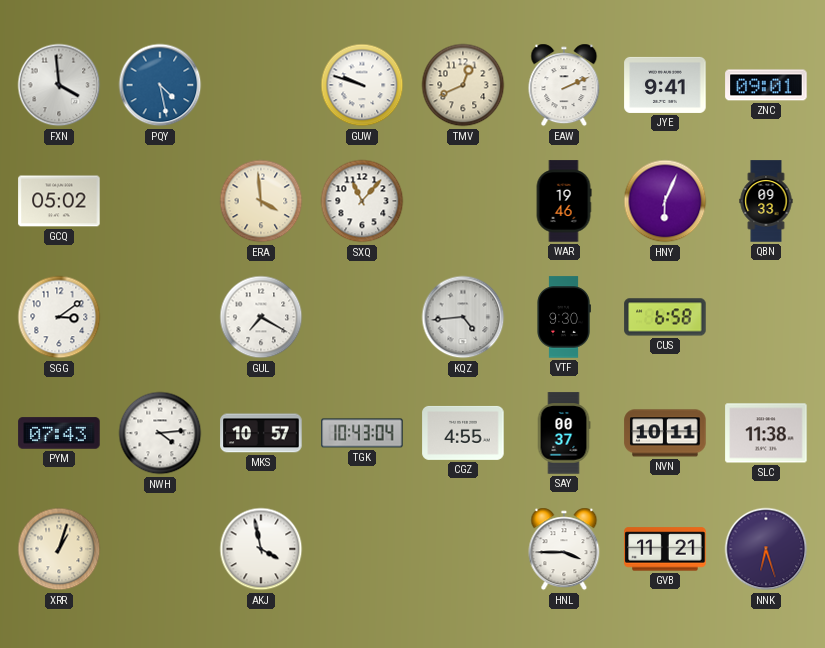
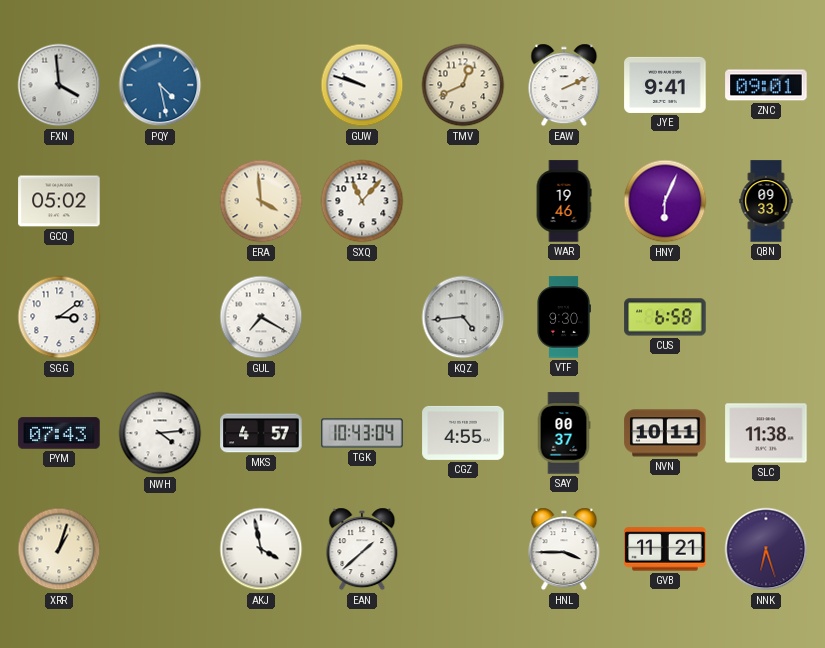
MKS: 10:57 -> 4:57
EAN: none -> 1:38
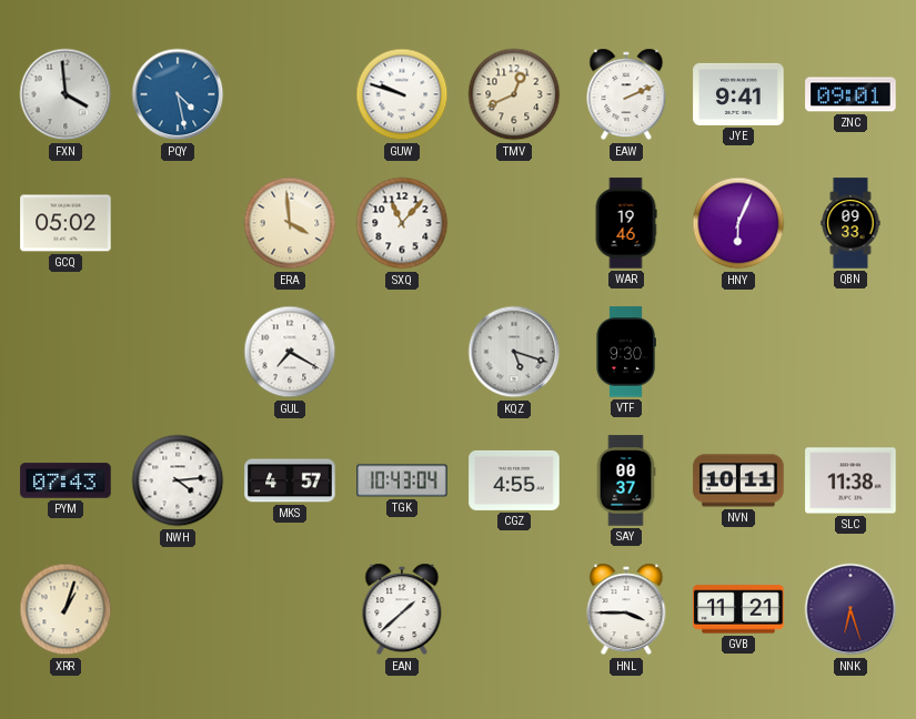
SGG: 3:09 -> none
KQZ: 4:44 -> 5:18
CUS: 6:58 -> none
AKJ: 3:58 -> none
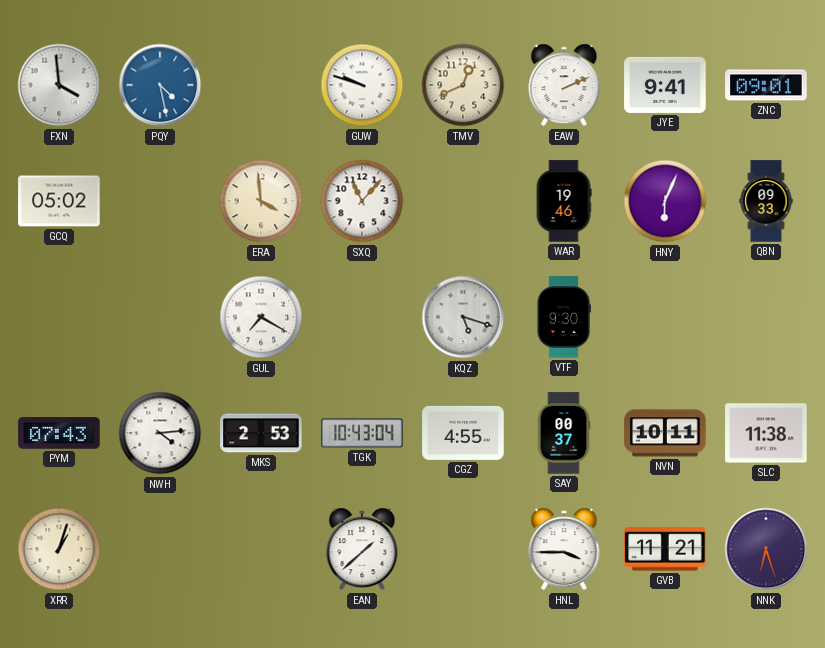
MKS: 4:57 -> 2:53
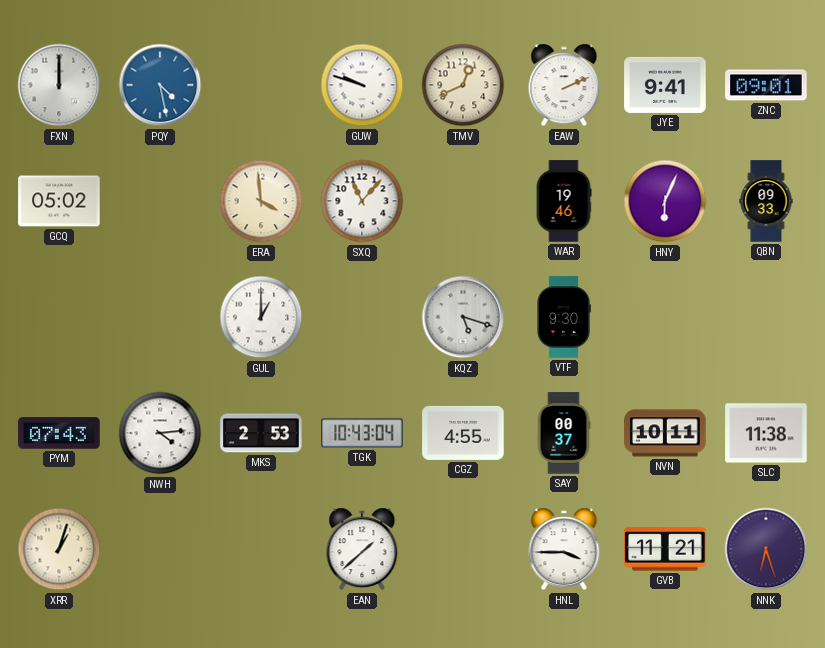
FXN: 3:59 -> 12:00
GUL: 7:20 -> 1:00
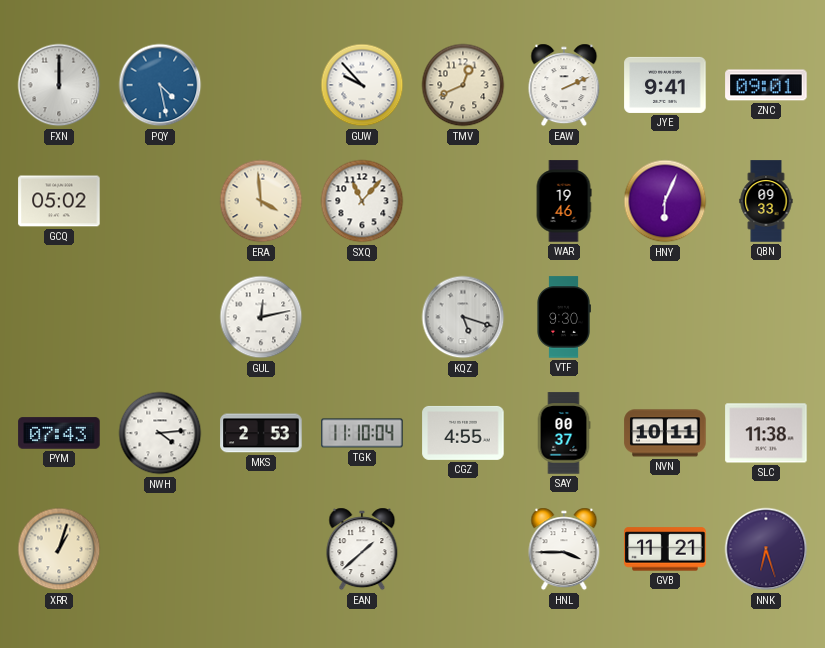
GUW: 9:48 -> 9:53
GUL: 1:00 -> 12:13
TGK: 10:43 -> 11:10
